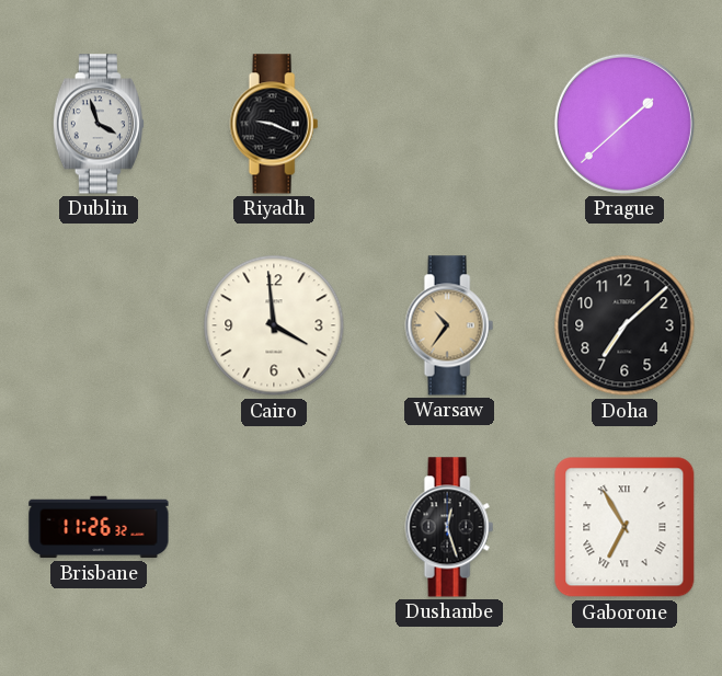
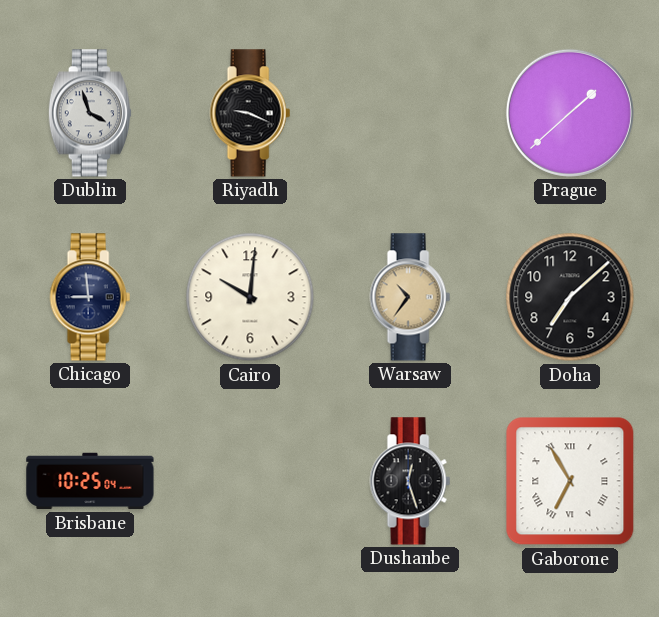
Chicago: none -> 8:59
Cairo: 3:59 -> 10:01
Brisbane: 11:26 -> 10:25
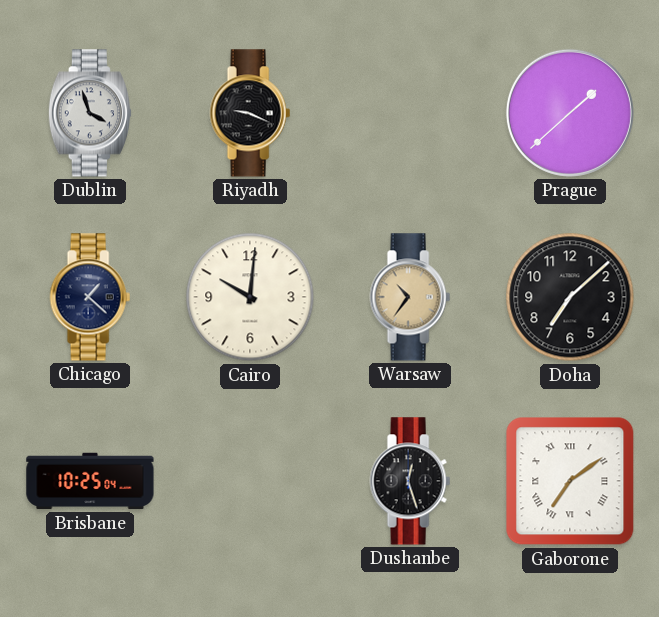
Chicago: 8:59 -> 1:22
Gaborone: 6:55 -> 7:09
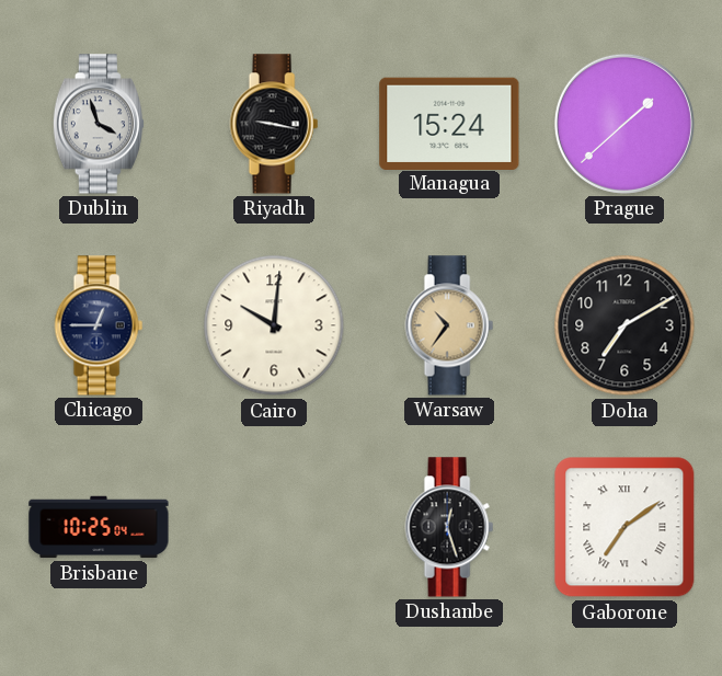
Riyadh: 9:19 -> 9:17
Managua: none -> 15:24
Chicago: 1:22 -> 12:45
Doha: 7:08 -> 7:10
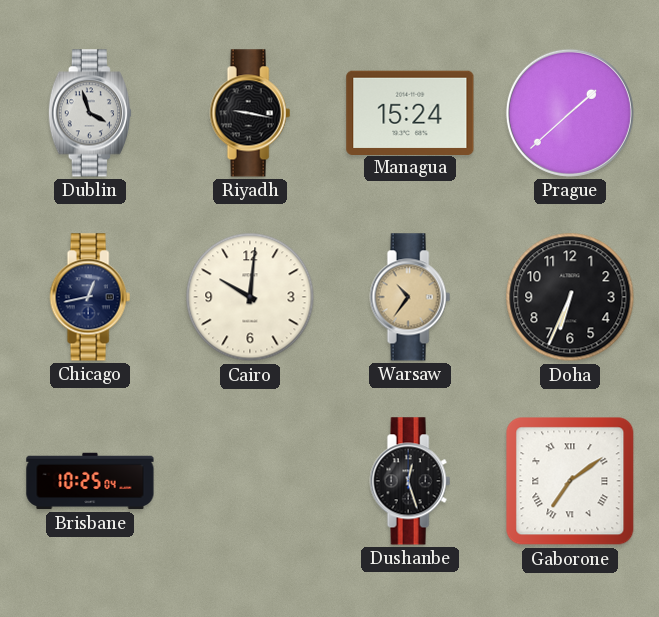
Chicago: 12:45 -> 12:43
Doha: 7:10 -> 6:34
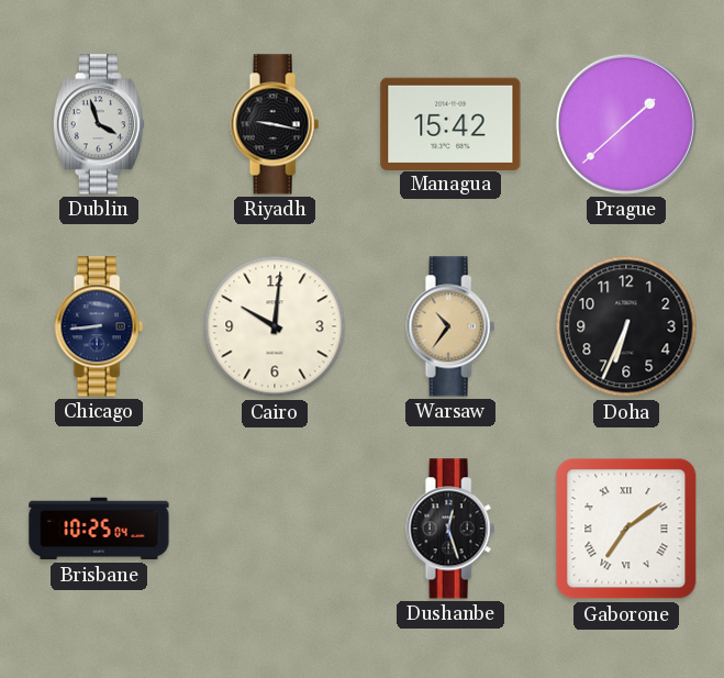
Managua: 15:24 -> 15:42
Chicago: 12:43 -> 8:44
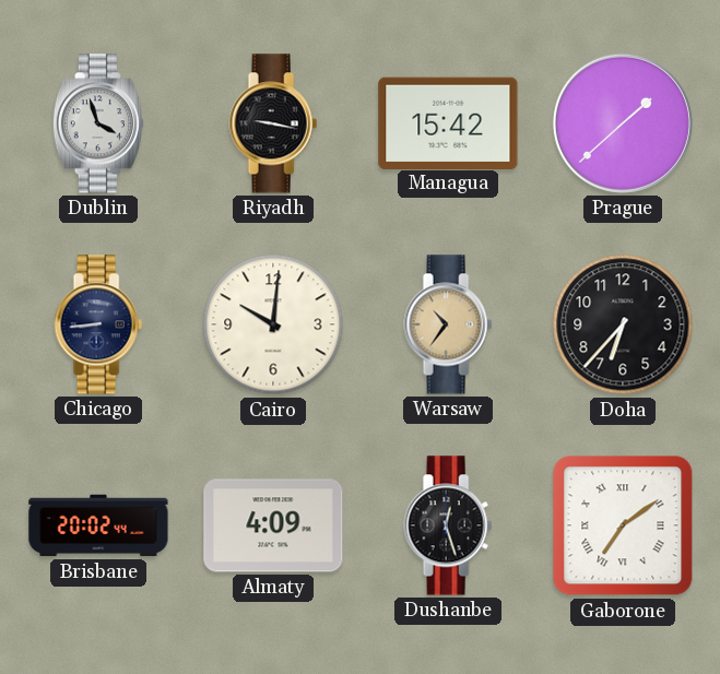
Doha: 6:34 -> 6:37
Brisbane: 10:25 -> 20:02
Almaty: none -> 4:09
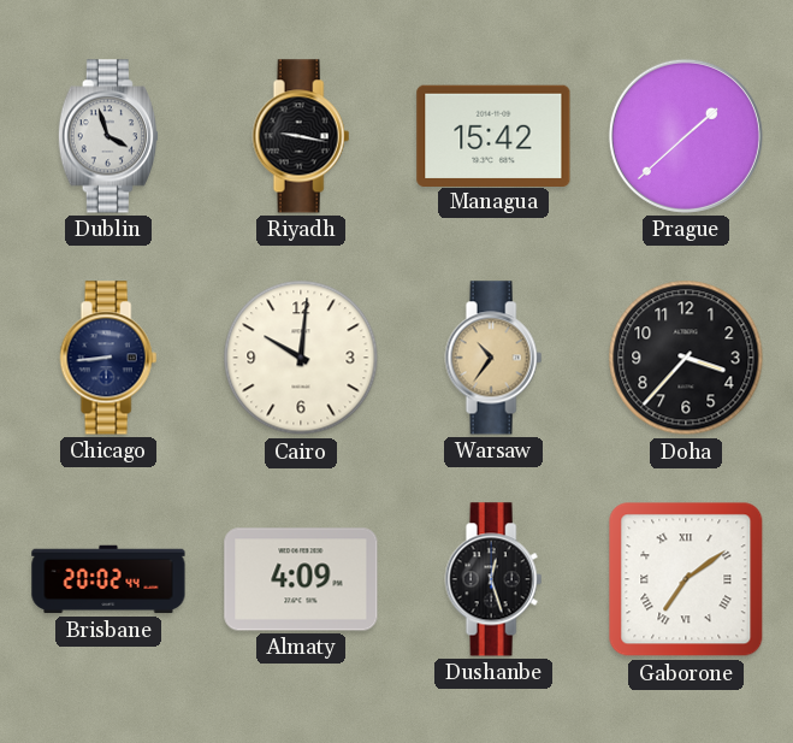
Doha: 6:37 -> 3:37
